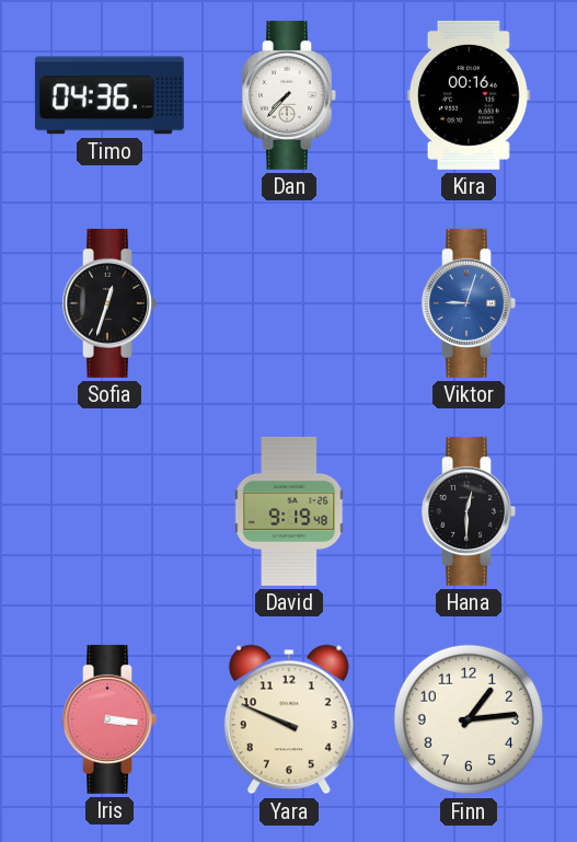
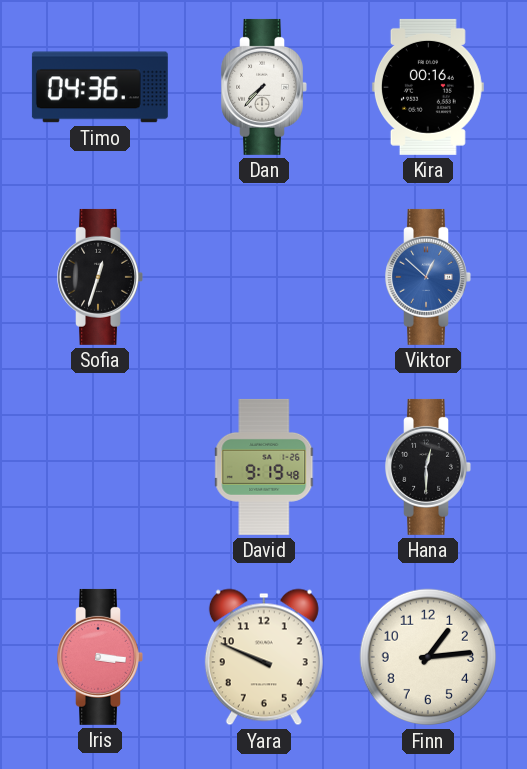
Viktor: 9:03 -> 12:52
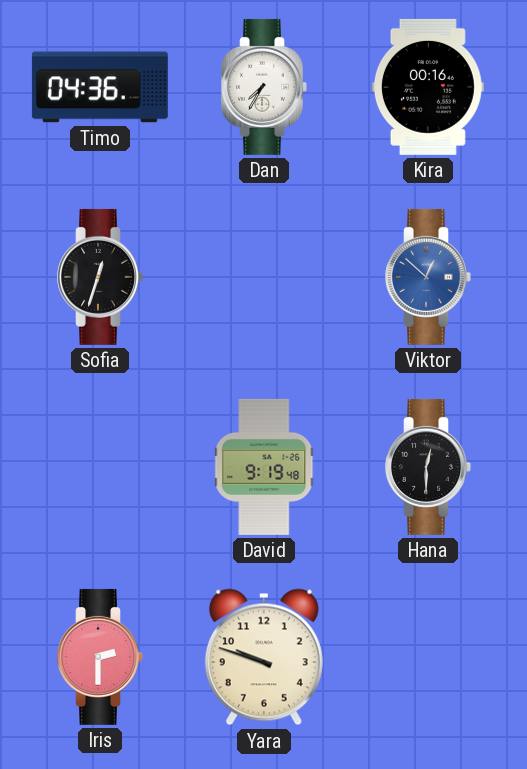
Dan: 7:37 -> 7:35
Iris: 3:16 -> 2:30
Yara: 9:49 -> 9:48
Finn: 1:14 -> none
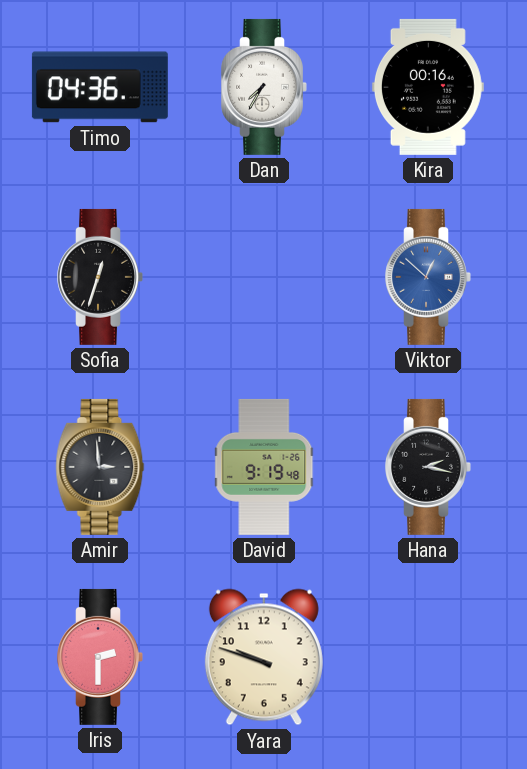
Amir: none -> 2:59
Hana: 12:30 -> 2:17
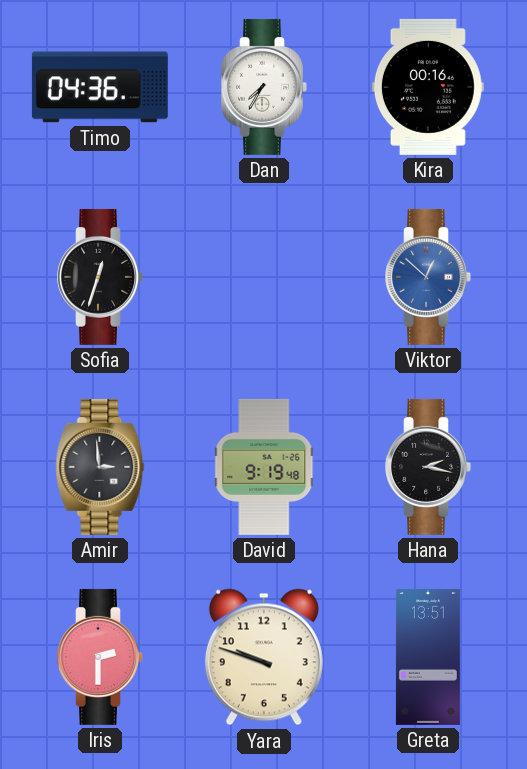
Greta: none -> 13:51
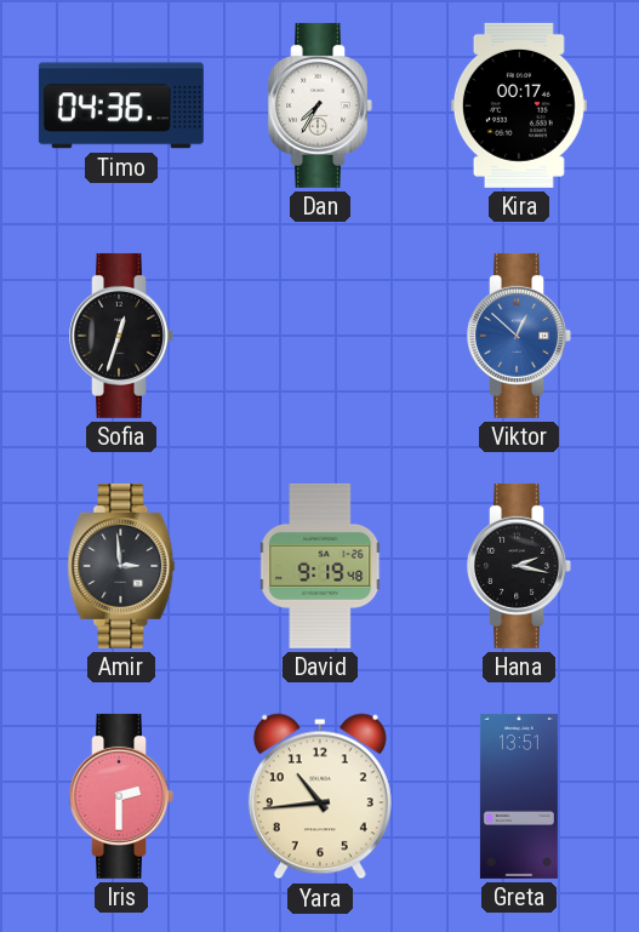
Kira: 00:16 -> 00:17
Yara: 9:48 -> 10:44
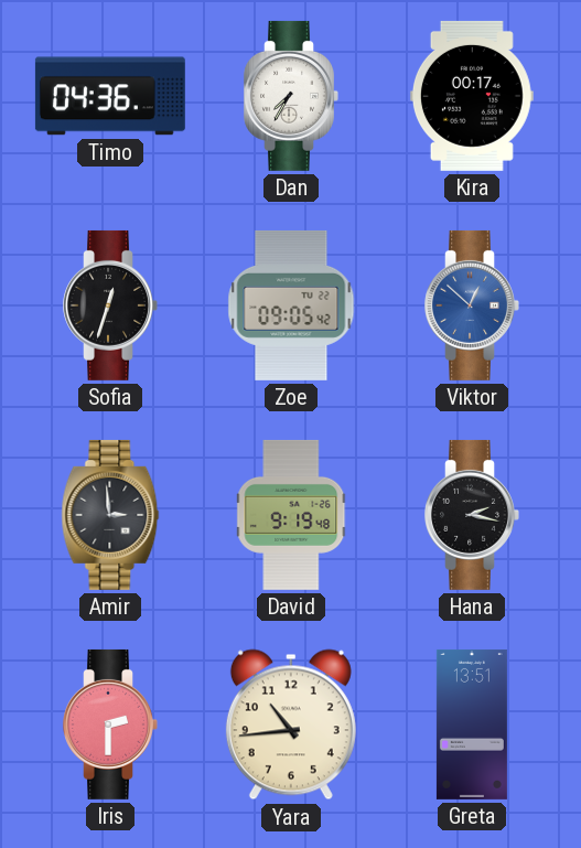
Zoe: none -> 09:05
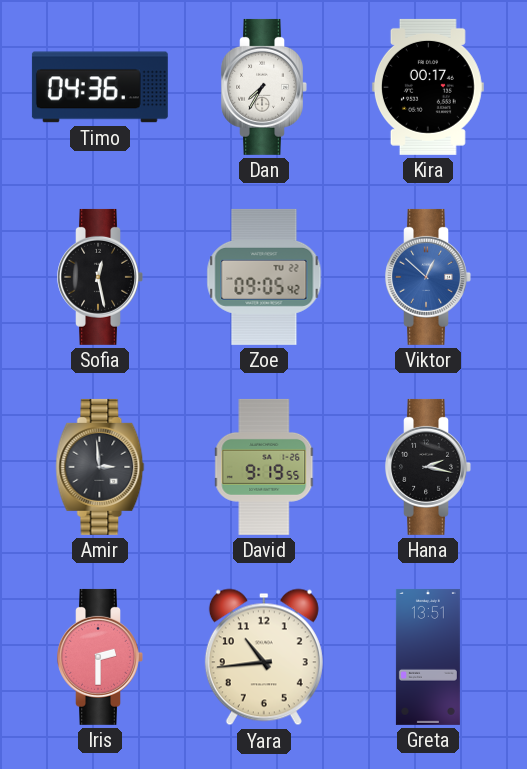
Sofia: 12:33 -> 12:28
David: 9:19:48 -> 9:19:55
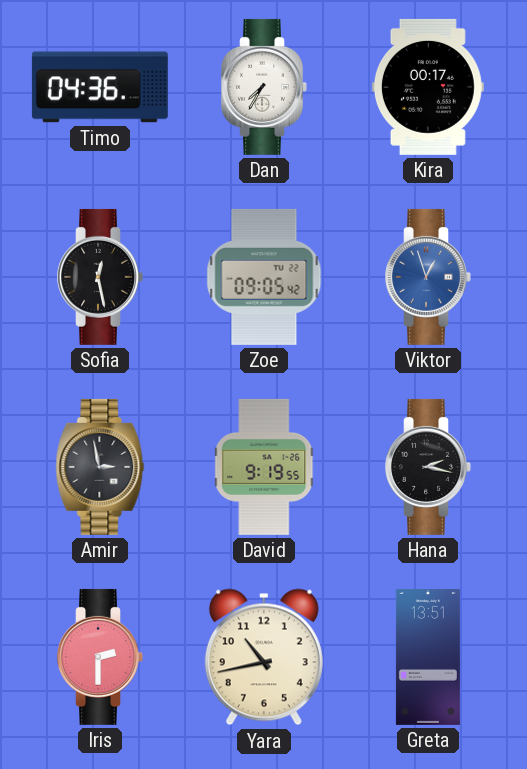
Viktor: 12:52 -> 12:57
Amir: 2:59 -> 2:58
Yara: 10:44 -> 10:43
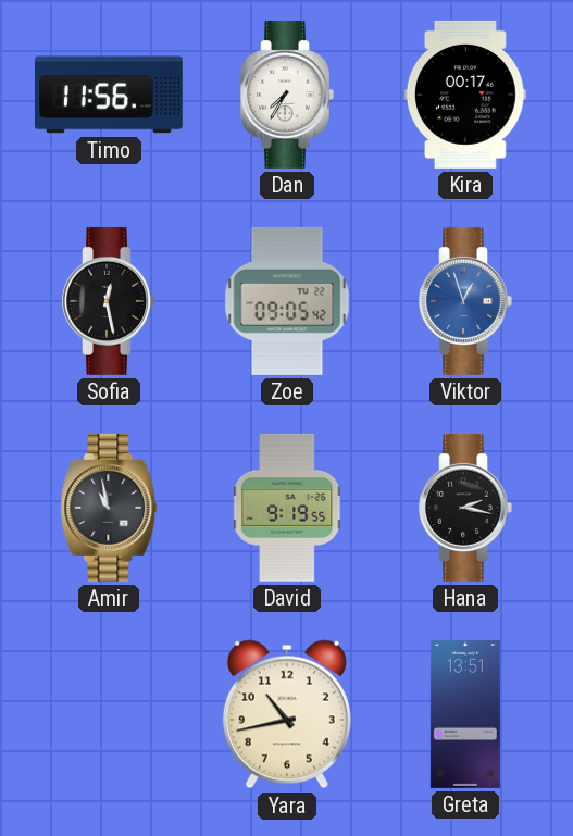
Timo: 04:36 -> 11:56
Amir: 2:58 -> 10:58
Iris: 2:30 -> none
